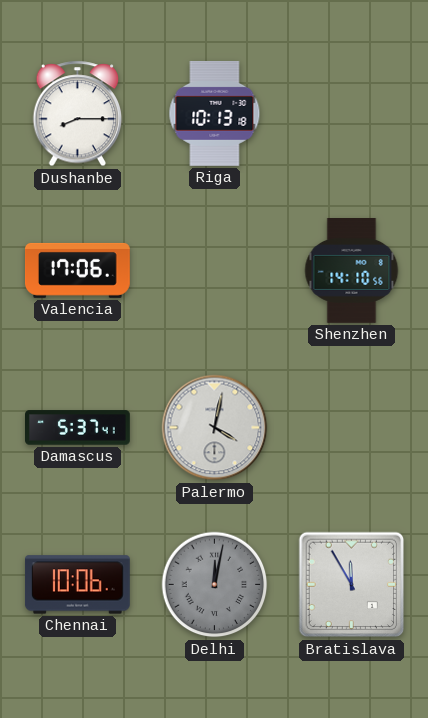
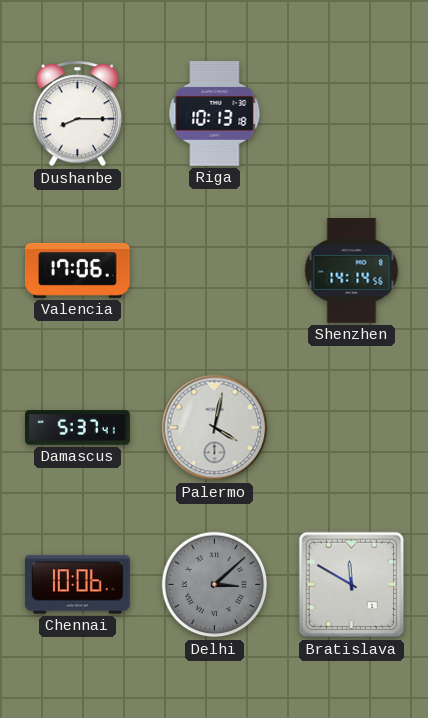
Shenzhen: 14:10 -> 14:14
Delhi: 12:02 -> 3:08
Bratislava: 11:55 -> 11:50
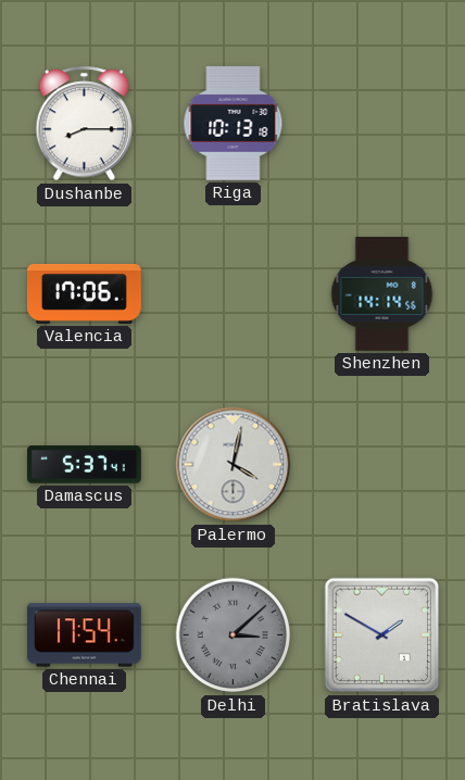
Chennai: 10:06 -> 17:54
Bratislava: 11:50 -> 1:50
